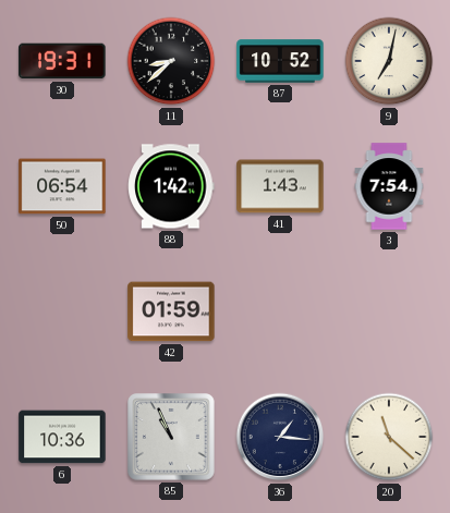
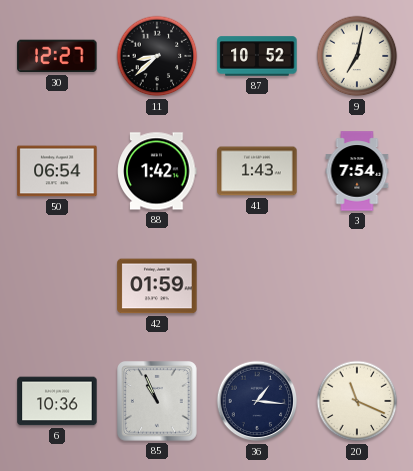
30: 19:31 -> 12:27
20: 11:22 -> 11:19
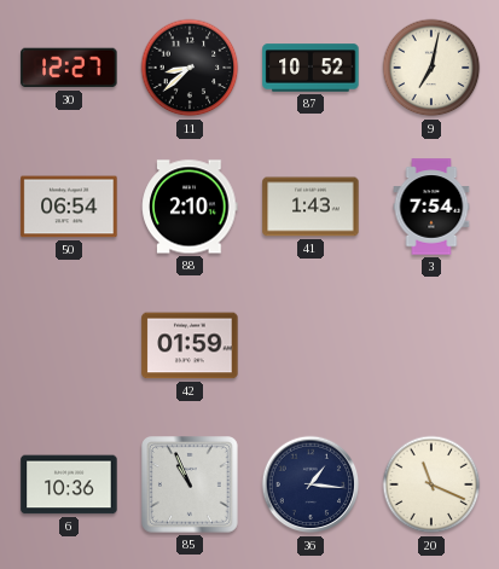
88: 1:42 -> 2:10
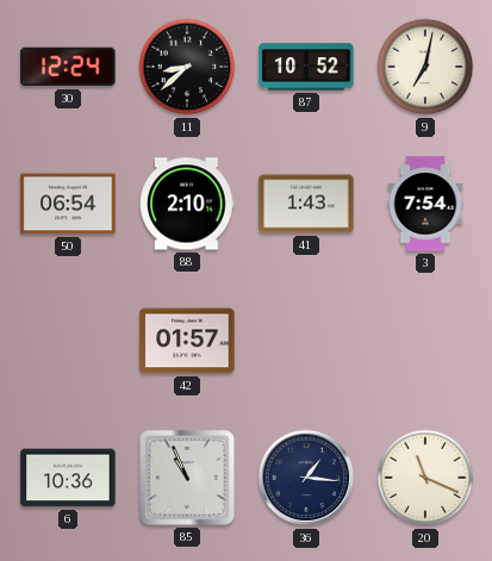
30: 12:27 -> 12:24
42: 01:59 -> 01:57
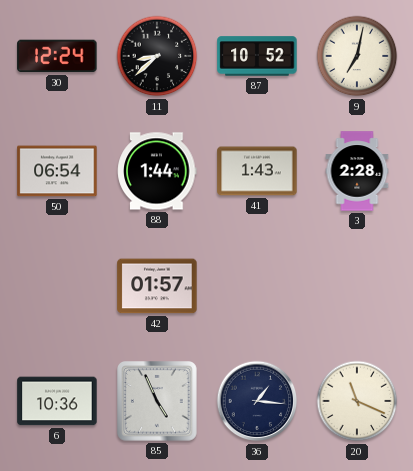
88: 2:10 -> 1:44
3: 7:54 -> 2:28
85: 10:56 -> 4:56
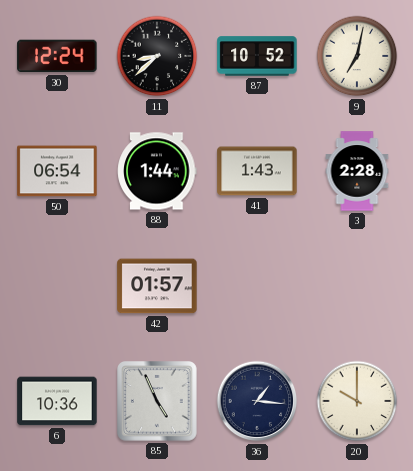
20: 11:19 -> 10:00
